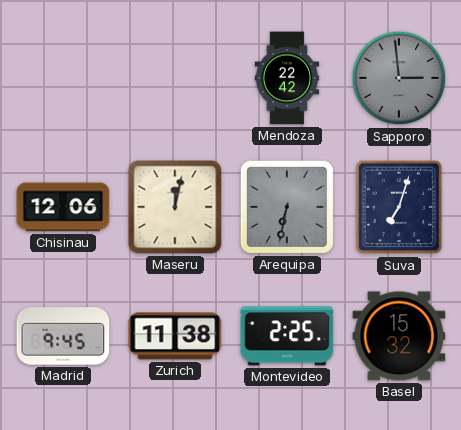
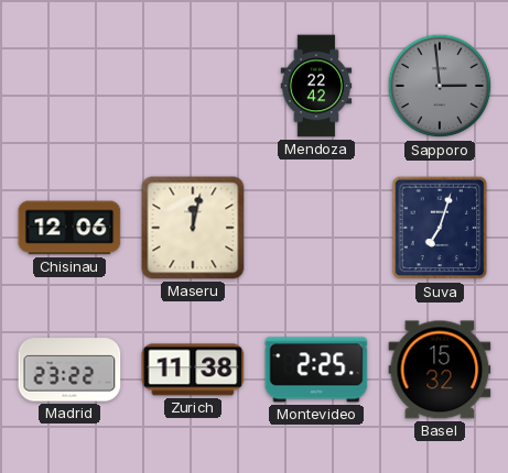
Arequipa: 6:32 -> none
Madrid: 9:45 -> 23:22
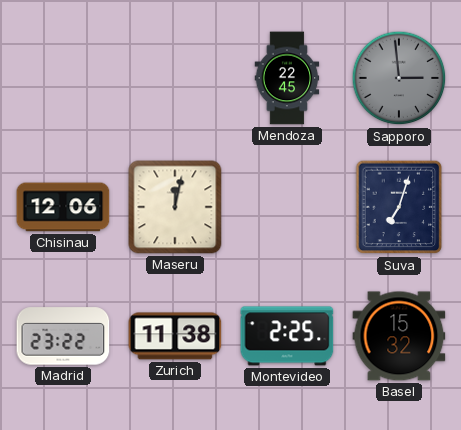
Mendoza: 22:42 -> 22:45
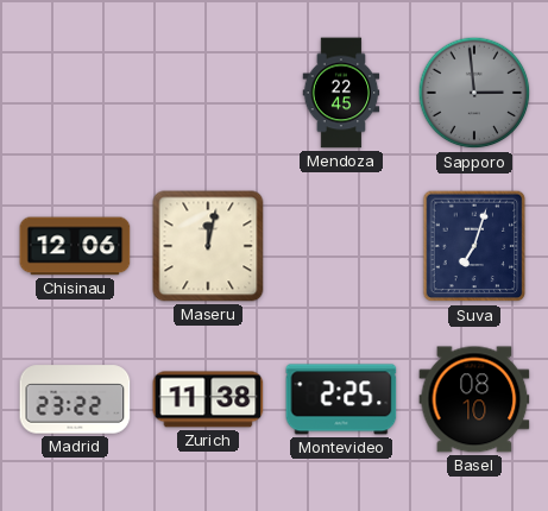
Basel: 15:32 -> 08:10
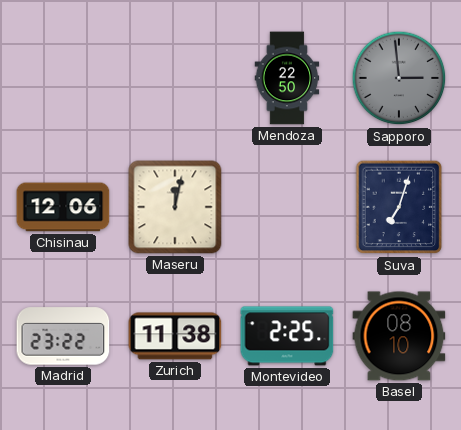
Mendoza: 22:45 -> 22:50
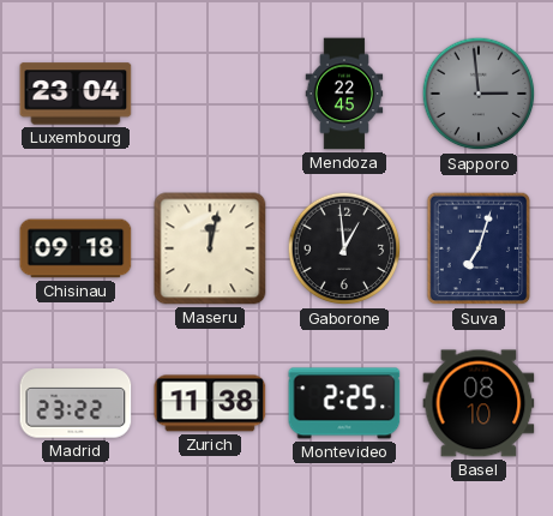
Luxembourg: none -> 23:04
Mendoza: 22:50 -> 22:45
Chisinau: 12:06 -> 09:18
Gaborone: none -> 12:59
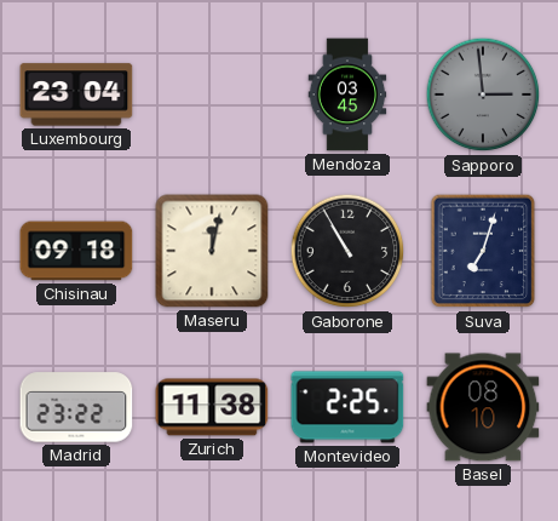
Mendoza: 22:45 -> 03:45
Gaborone: 12:59 -> 10:55
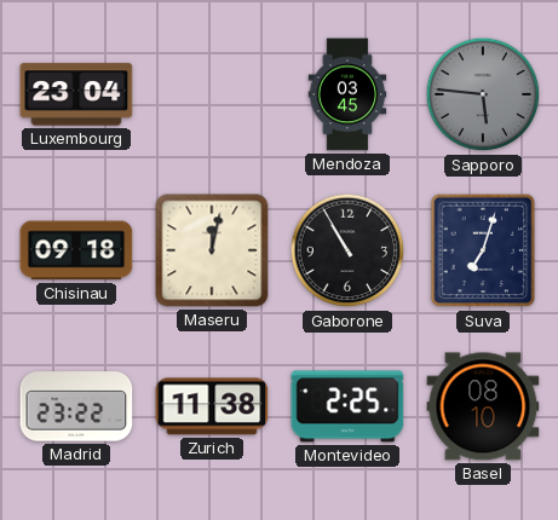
Sapporo: 2:59 -> 5:46
